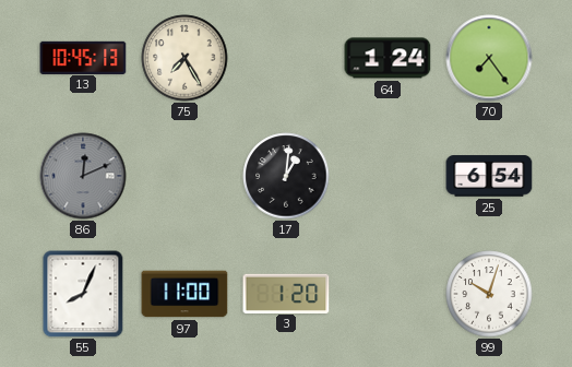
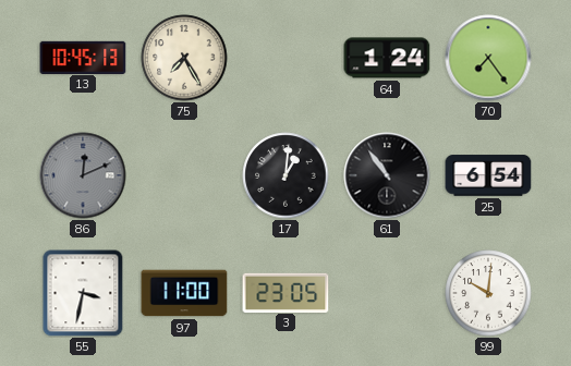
61: none -> 10:54
55: 8:04 -> 3:32
3: 1:20 -> 23:05
99: 10:03 -> 10:01
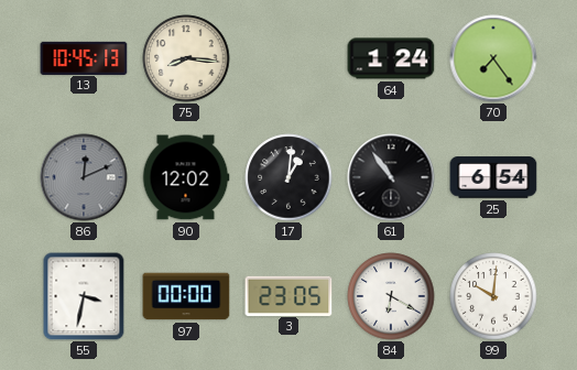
75: 7:25 -> 8:16
90: none -> 12:02
97: 11:00 -> 00:00
84: none -> 6:20
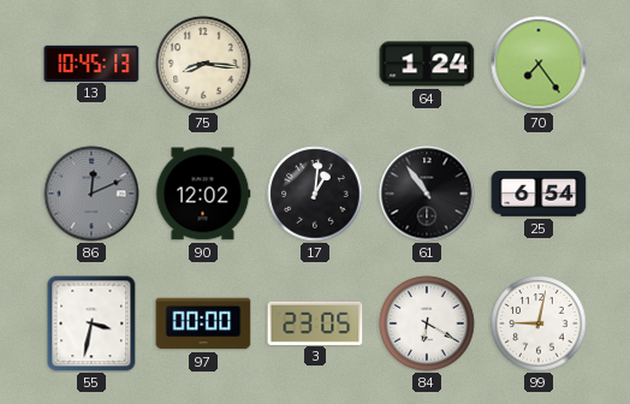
99: 10:01 -> 9:02
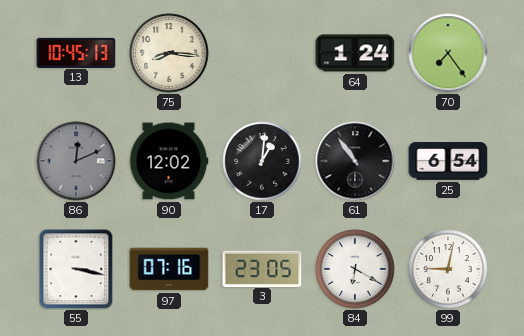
55: 3:32 -> 3:17
97: 00:00 -> 07:16
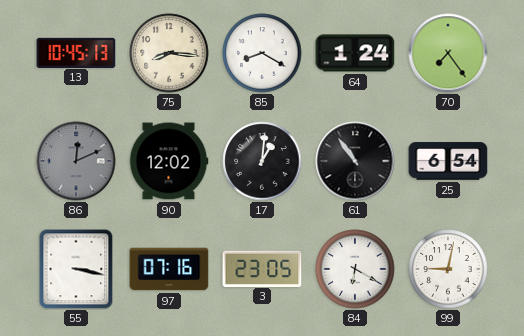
85: none -> 8:20
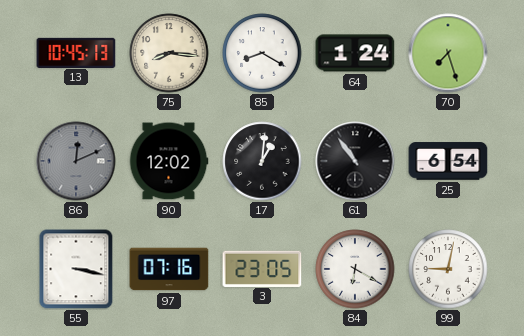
70: 7:24 -> 7:27
